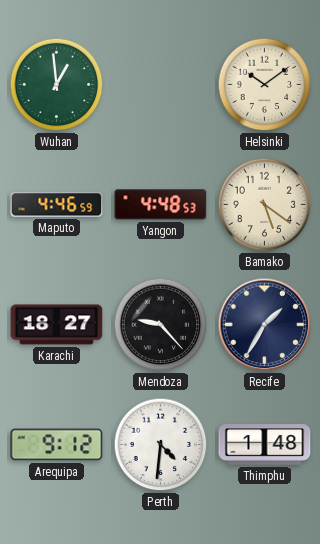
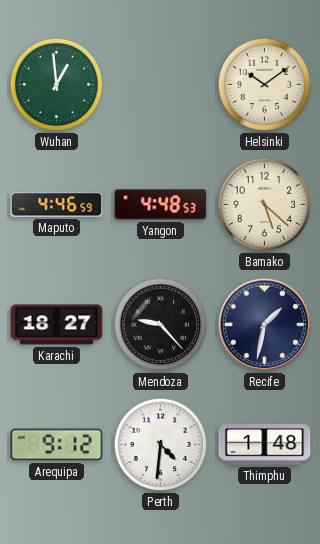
Bamako: 5:21 -> 5:22
Recife: 1:35 -> 1:32
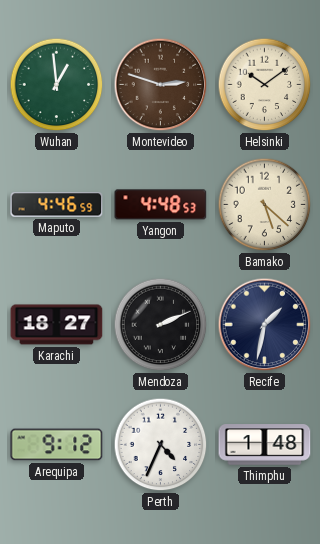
Montevideo: none -> 2:48
Mendoza: 9:23 -> 2:11
Perth: 4:31 -> 4:34
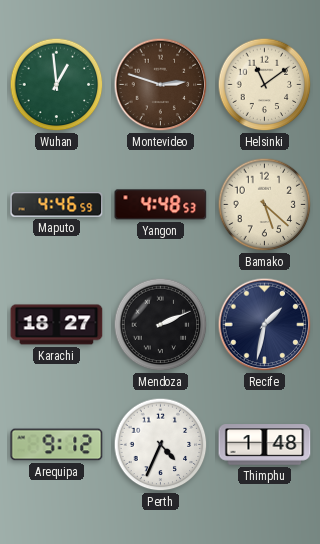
Helsinki: 10:09 -> 11:09
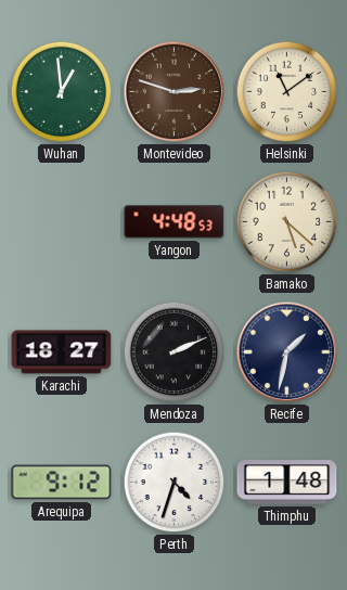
Maputo: 4:46 -> none
Perth: 4:34 -> 4:33
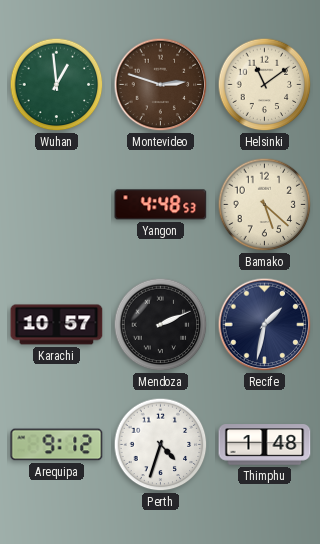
Karachi: 18:27 -> 10:57
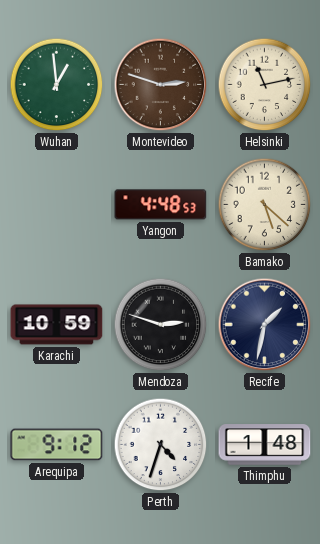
Helsinki: 11:09 -> 11:13
Karachi: 10:57 -> 10:59
Mendoza: 2:11 -> 2:48
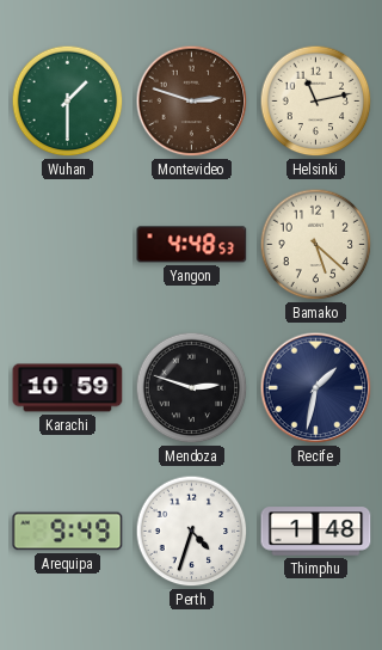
Wuhan: 12:59 -> 1:30
Arequipa: 9:12 -> 9:49
